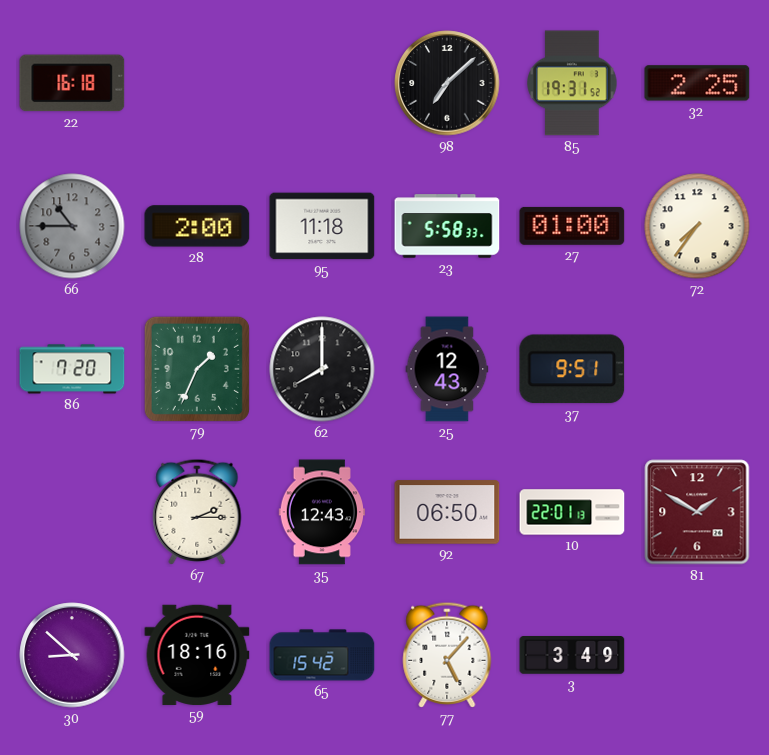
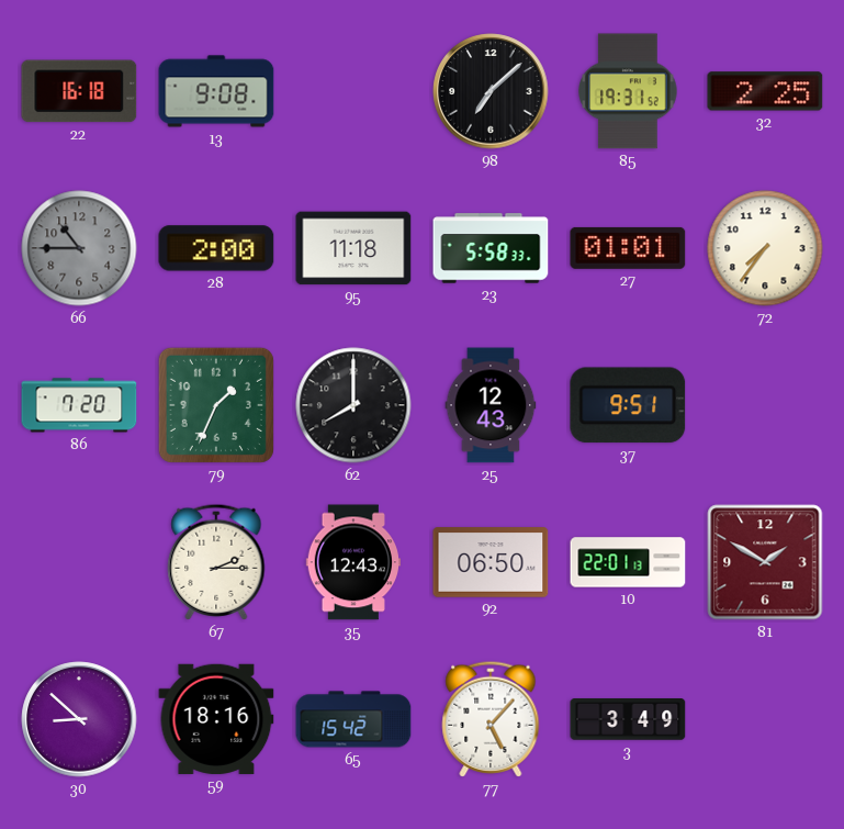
13: none -> 9:08
27: 01:00 -> 01:01
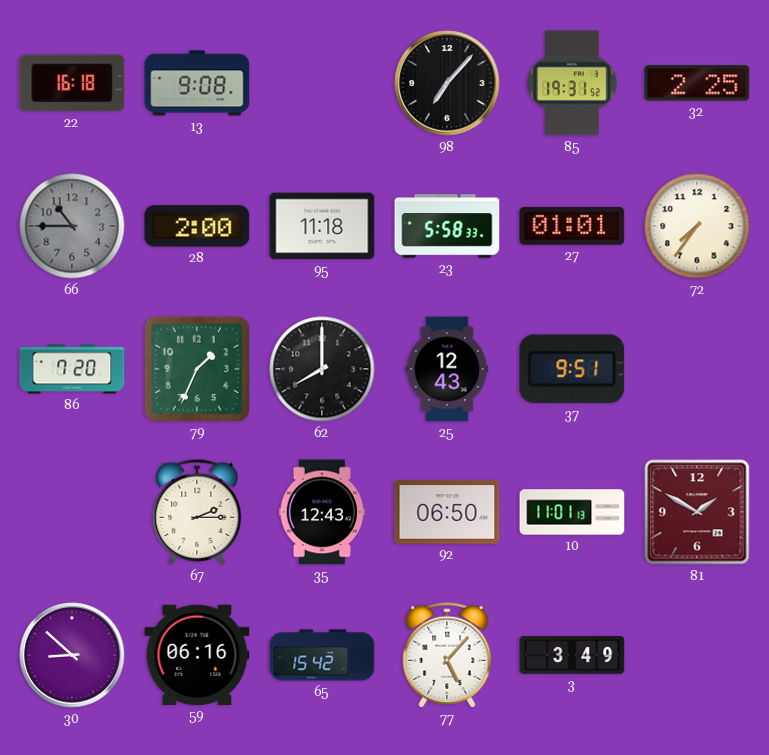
98: 7:08 -> 7:07
10: 22:01 -> 11:01
59: 18:16 -> 06:16
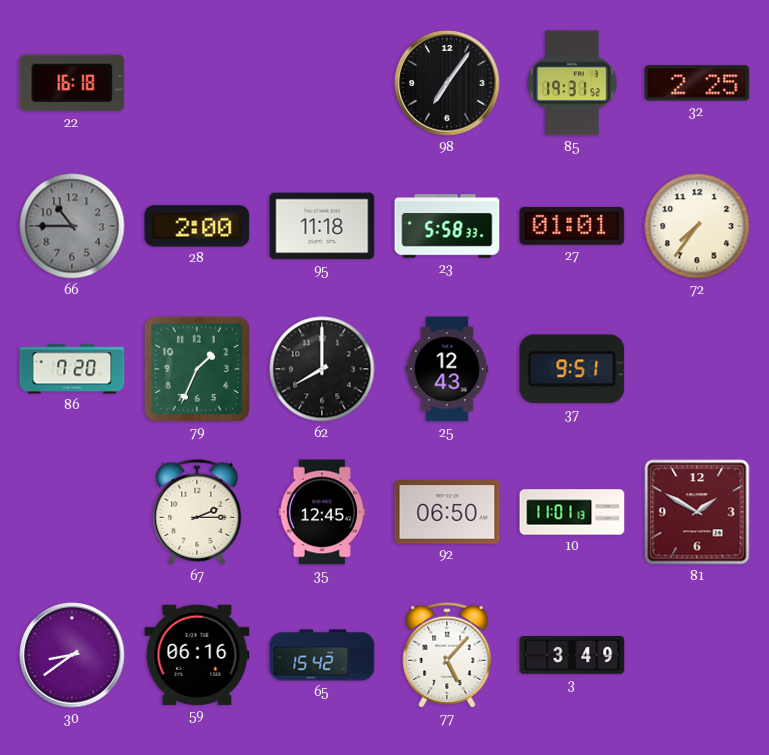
13: 9:08 -> none
98: 7:07 -> 7:06
35: 12:43 -> 12:45
30: 8:52 -> 8:39
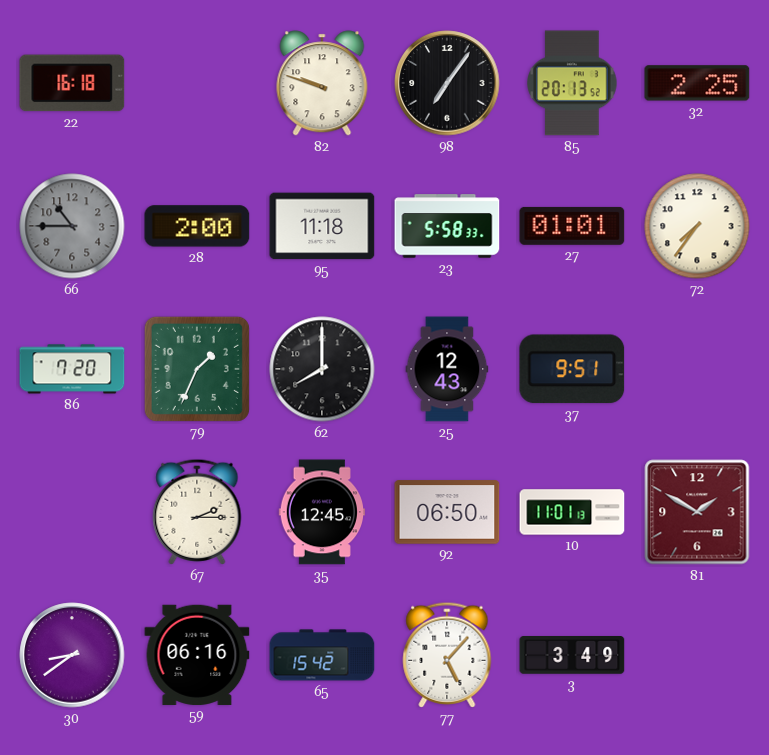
82: none -> 9:48
85: 19:31 -> 20:13
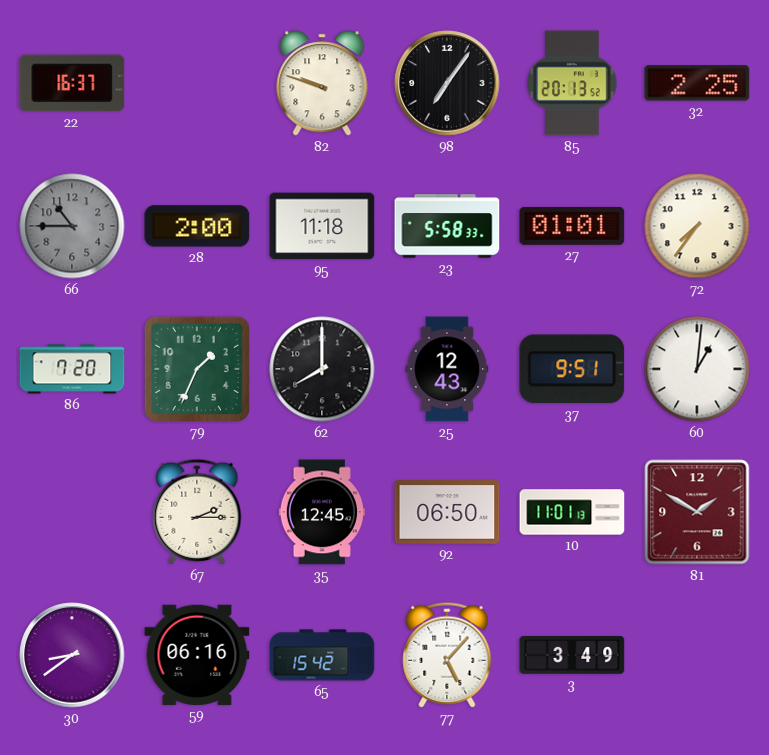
22: 16:18 -> 16:37
60: none -> 1:01
